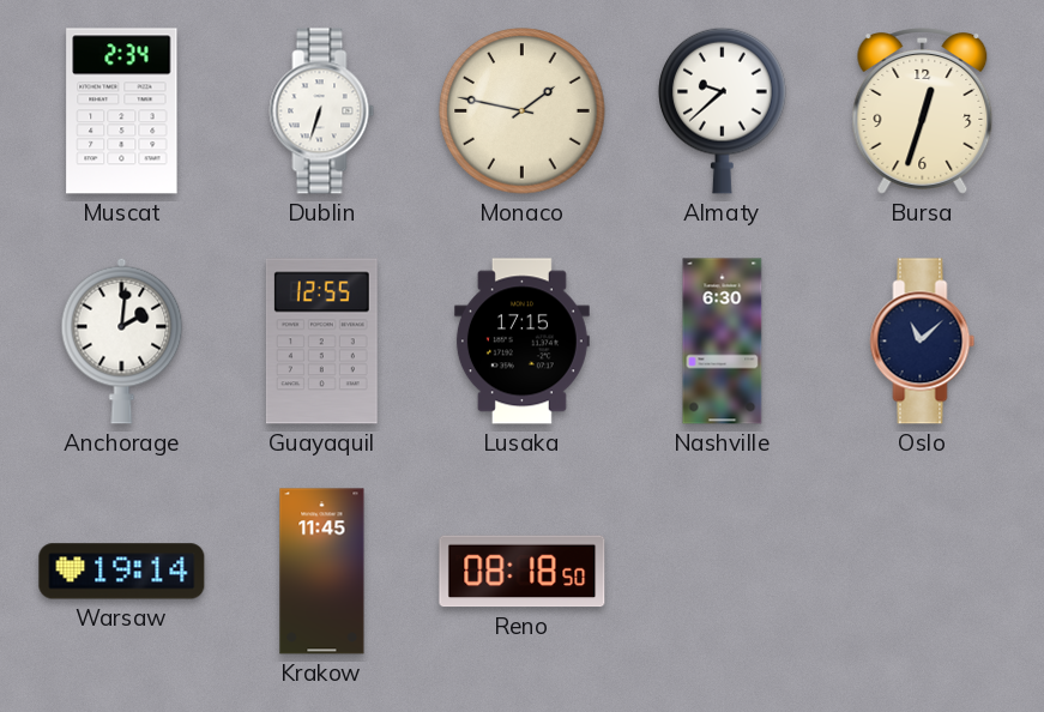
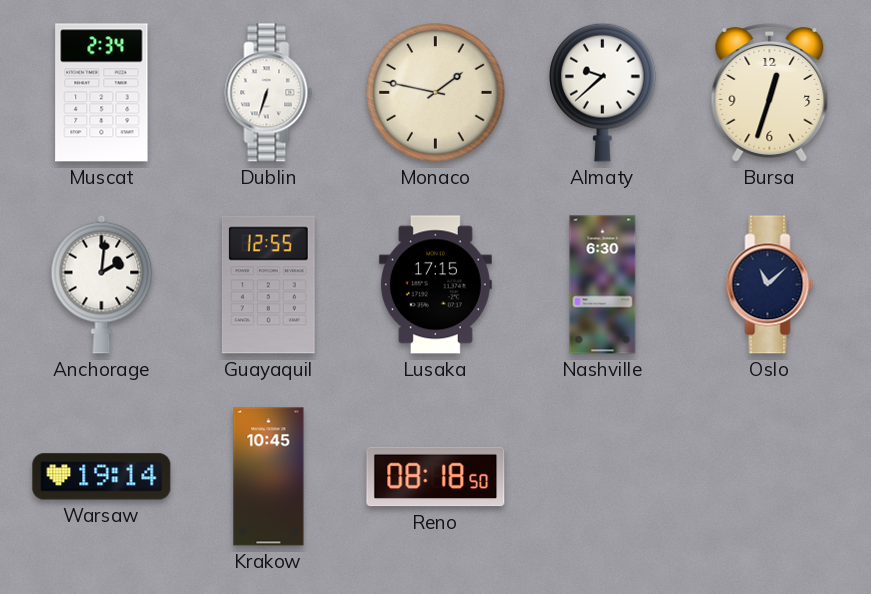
Krakow: 11:45 -> 10:45
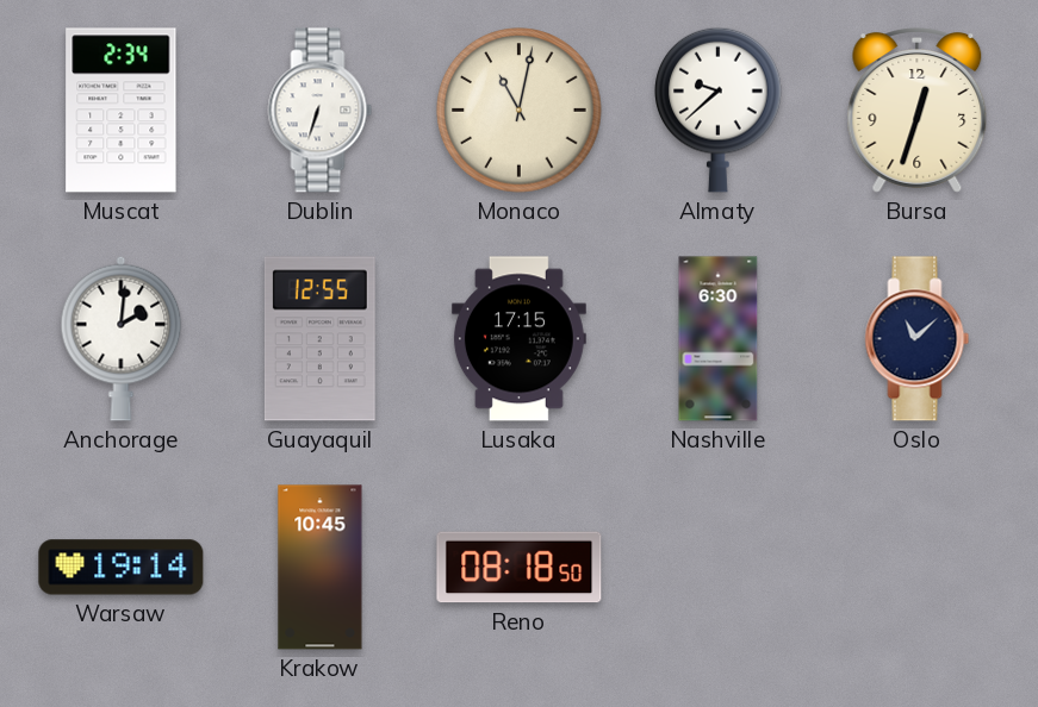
Monaco: 1:47 -> 11:02
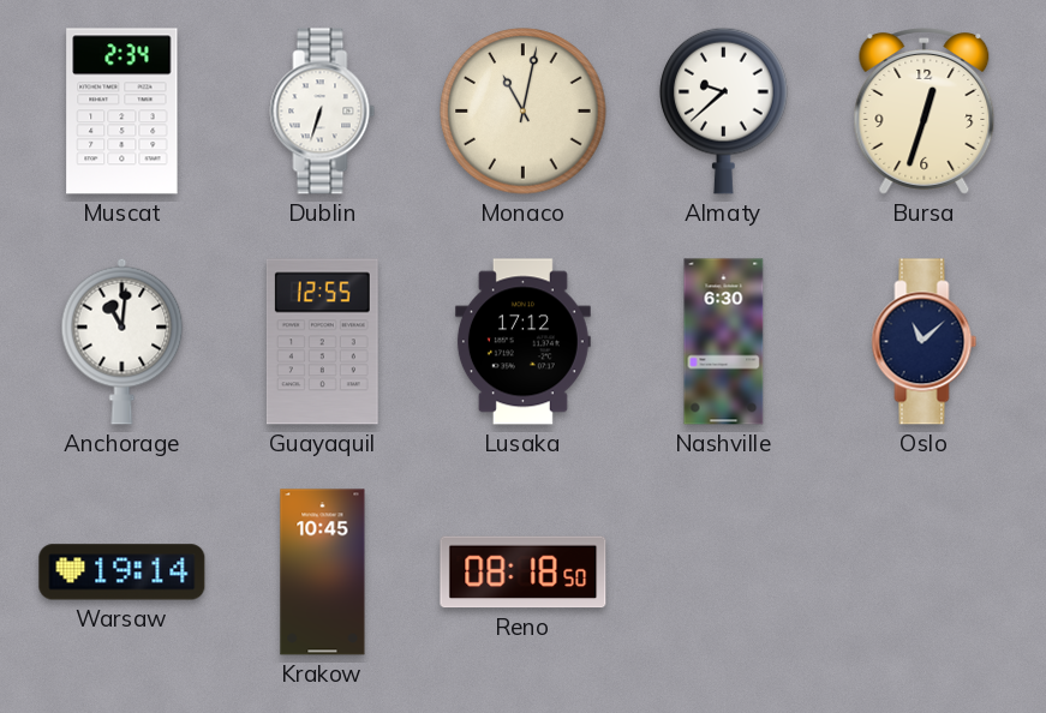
Anchorage: 2:01 -> 11:01
Lusaka: 17:15 -> 17:12
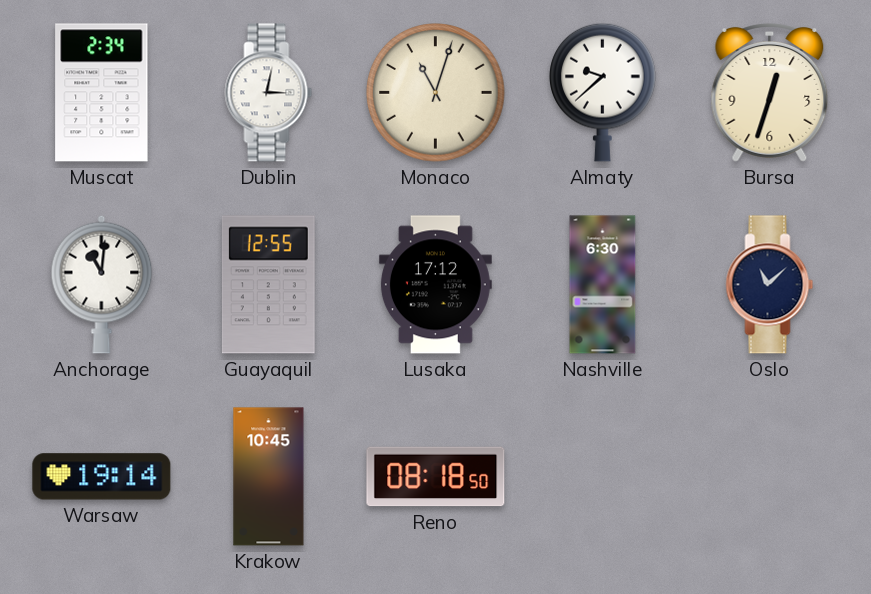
Dublin: 6:33 -> 3:02
Monaco: 11:02 -> 11:03
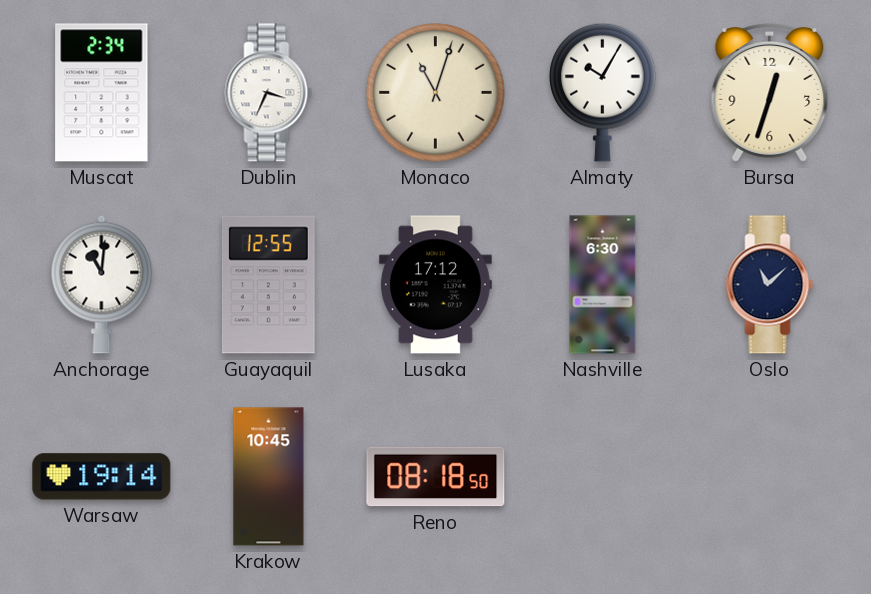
Dublin: 3:02 -> 3:34
Almaty: 9:38 -> 10:05
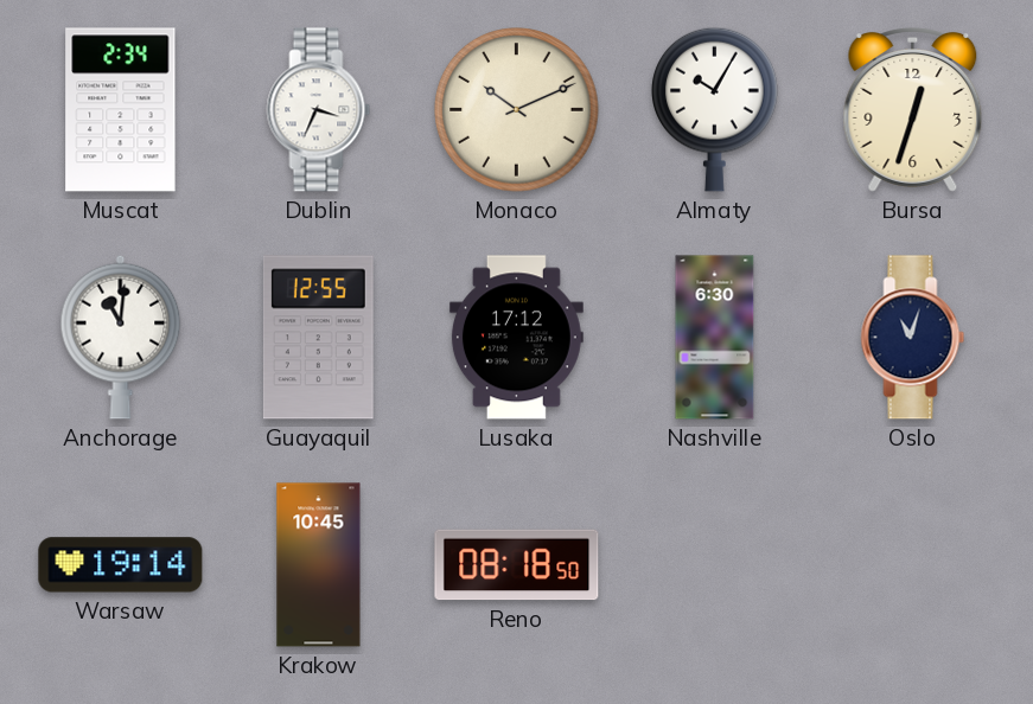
Monaco: 11:03 -> 10:11
Oslo: 11:08 -> 11:03
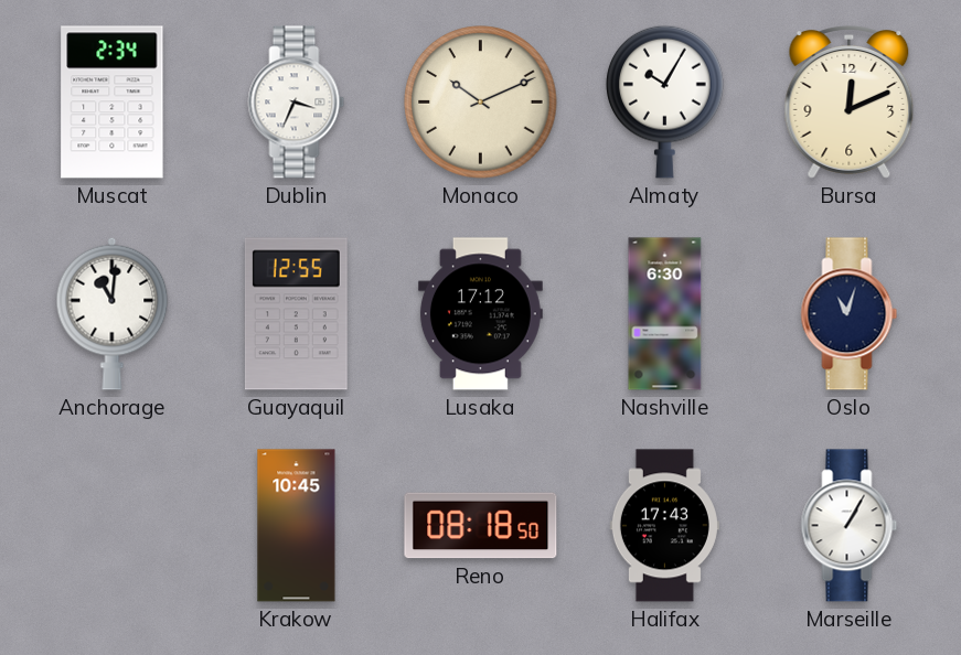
Bursa: 12:33 -> 12:11
Warsaw: 19:14 -> none
Halifax: none -> 17:43
Marseille: none -> 1:05
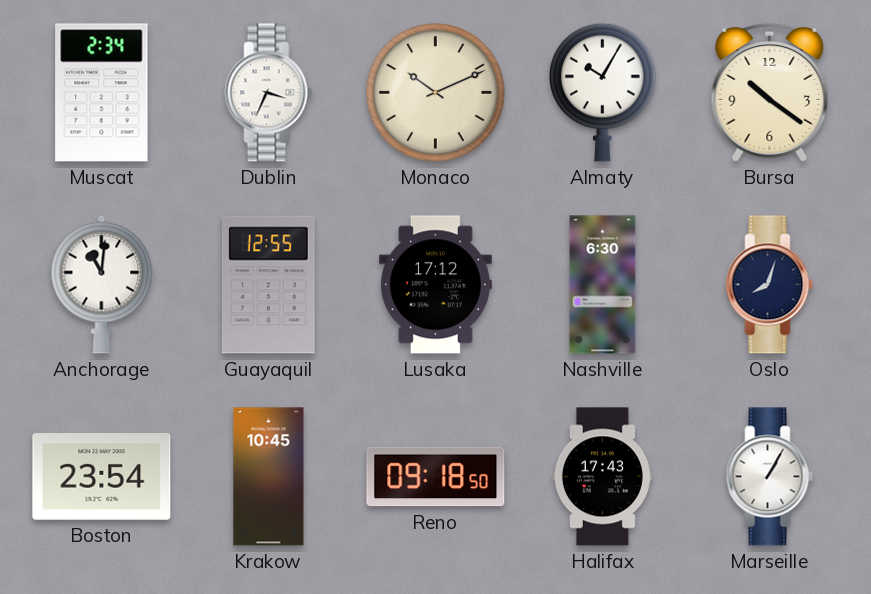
Bursa: 12:11 -> 10:21
Oslo: 11:03 -> 8:03
Boston: none -> 23:54
Reno: 08:18 -> 09:18
